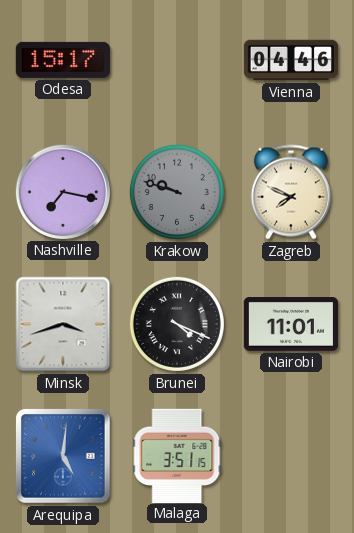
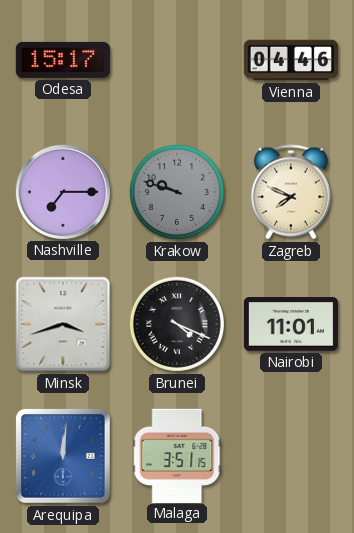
Nashville: 7:17 -> 7:15
Arequipa: 5:01 -> 12:01
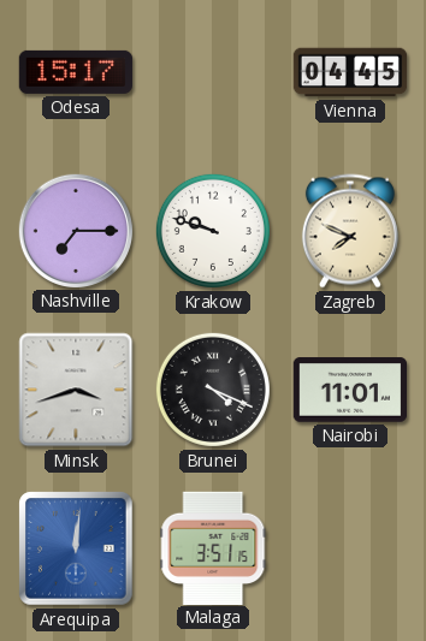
Vienna: 04:46 -> 04:45
Krakow dial: grey -> white
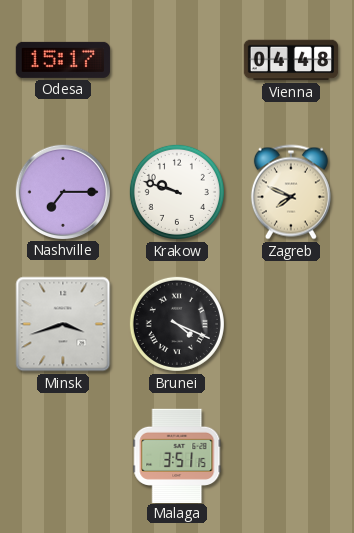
Vienna: 04:45 -> 04:48
Nairobi: 11:01 -> none
Arequipa: 12:01 -> none
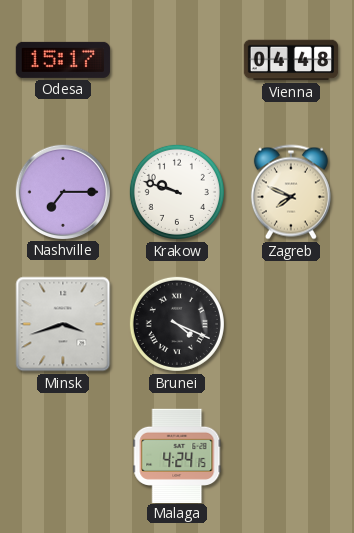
Malaga: 3:51 -> 4:24
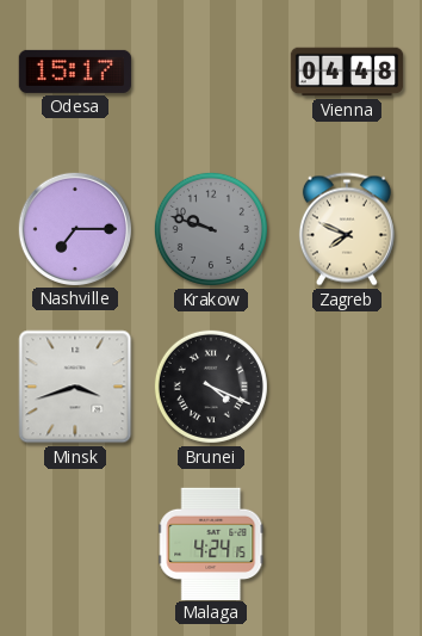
Krakow dial: white -> grey
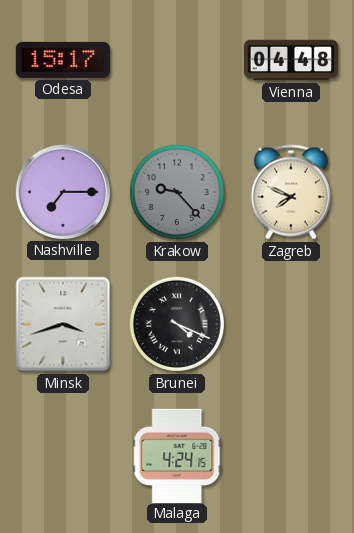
Krakow: 9:48 -> 9:23
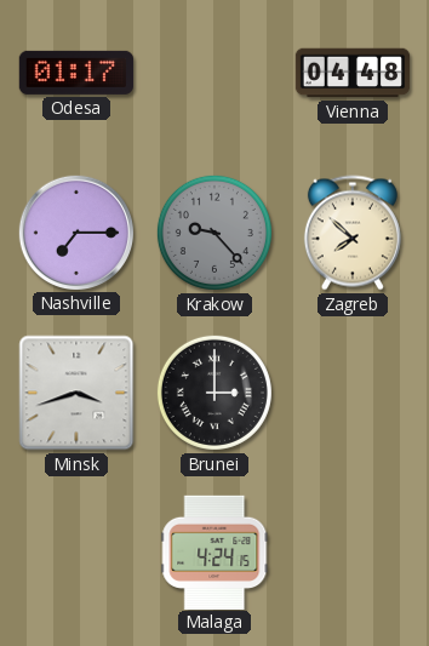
Odesa: 15:17 -> 01:17
Zagreb: 7:49 -> 7:52
Brunei: 4:19 -> 3:00
